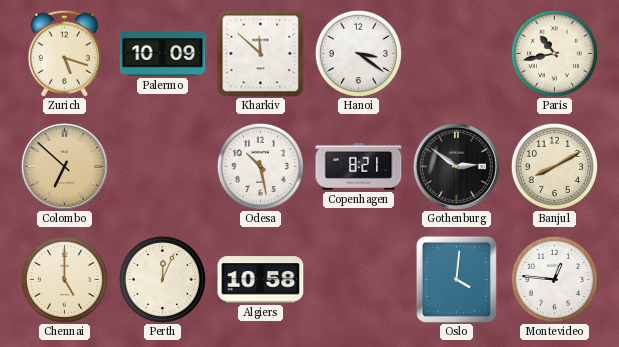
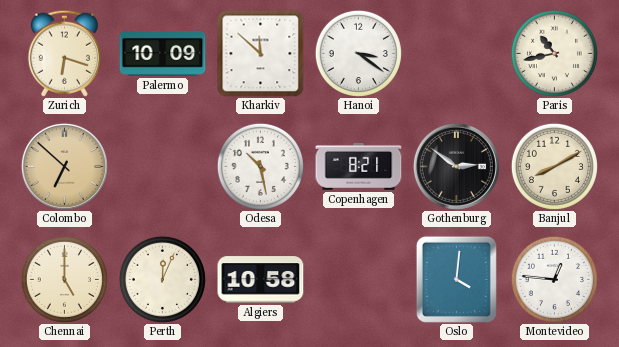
Zurich: 5:18 -> 6:18
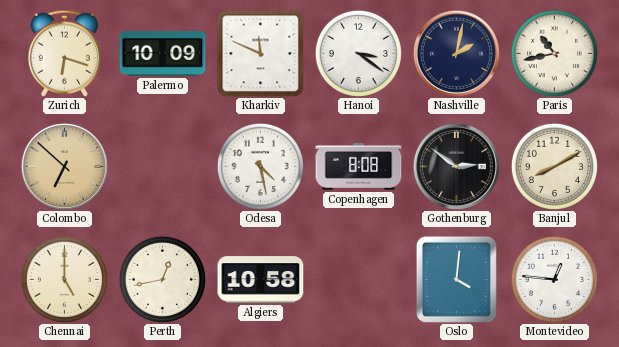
Kharkiv: 11:52 -> 11:49
Nashville: none -> 2:02
Odesa: 10:28 -> 4:28
Copenhagen: 8:21 -> 8:08
Perth: 12:04 -> 12:43
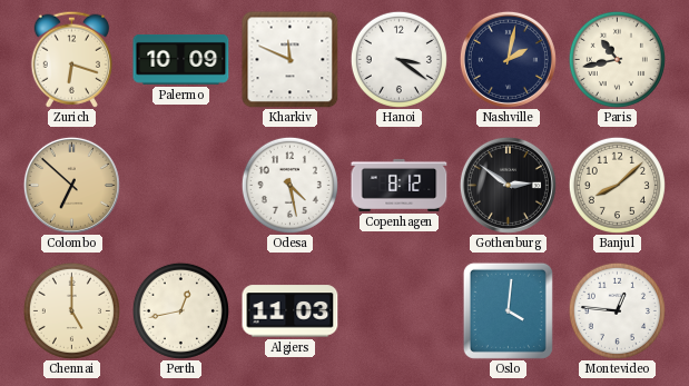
Copenhagen: 8:08 -> 8:12
Banjul: 8:10 -> 8:08
Algiers: 10:58 -> 11:03
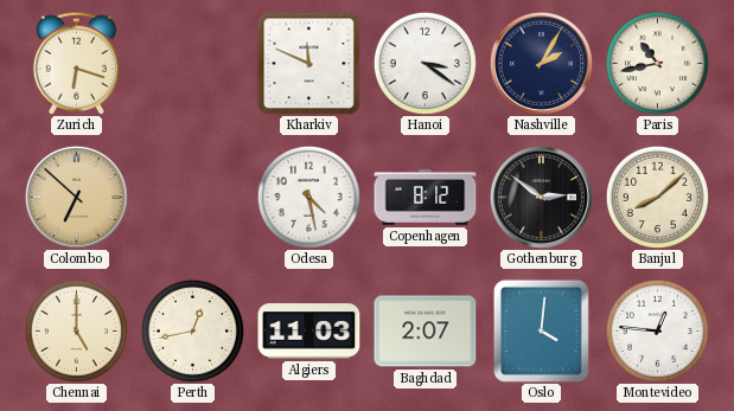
Palermo: 10:09 -> none
Nashville: 2:02 -> 2:05
Baghdad: none -> 2:07
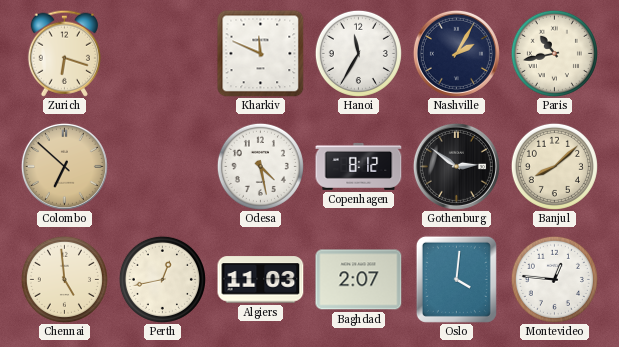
Hanoi: 3:21 -> 11:35
Chennai: 5:00 -> 4:59
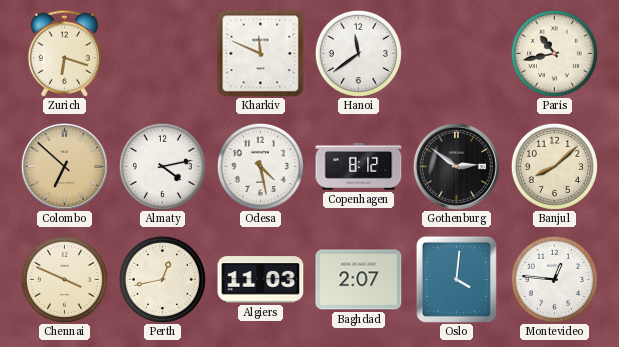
Hanoi: 11:35 -> 11:39
Nashville: 2:05 -> none
Almaty: none -> 4:13
Chennai: 4:59 -> 3:49
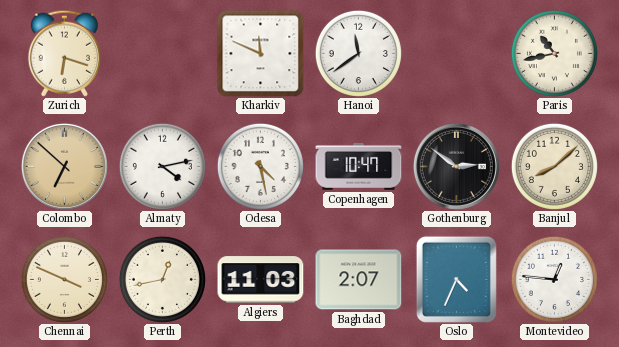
Copenhagen: 8:12 -> 10:47
Oslo: 4:01 -> 4:34
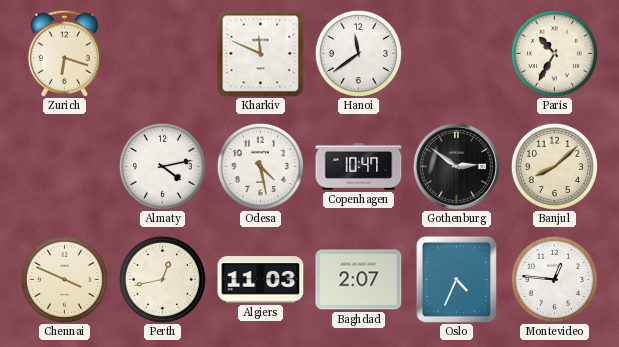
Paris: 10:43 -> 10:35
Colombo: 6:52 -> none
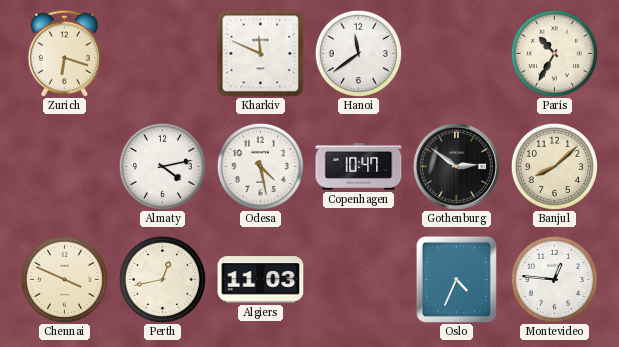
Baghdad: 2:07 -> none
